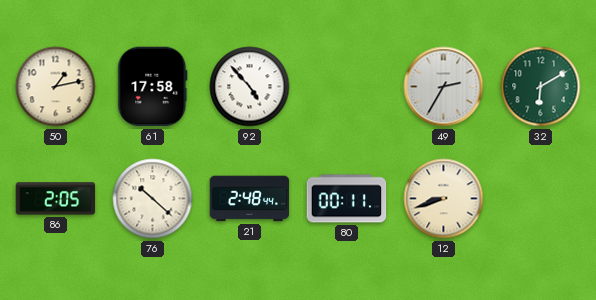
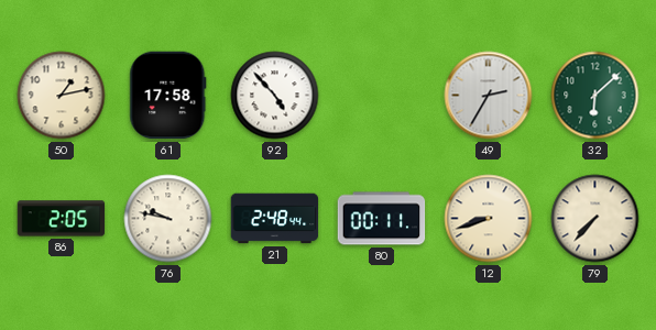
32: 6:10 -> 6:08
76: 10:22 -> 9:47
79: none -> 7:37
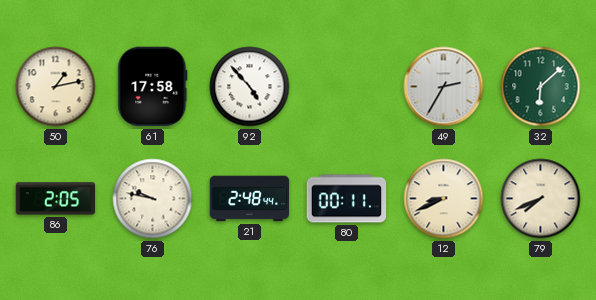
12: 8:42 -> 8:41
79: 7:37 -> 7:41
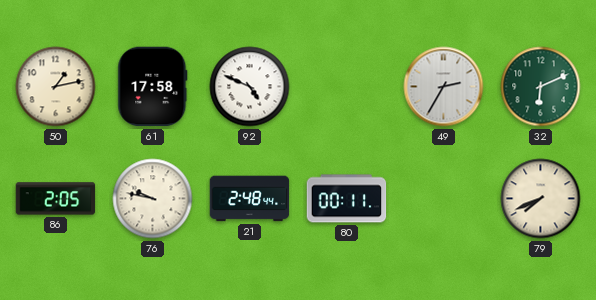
92: 4:53 -> 4:49
32: 6:08 -> 6:11
12: 8:41 -> none
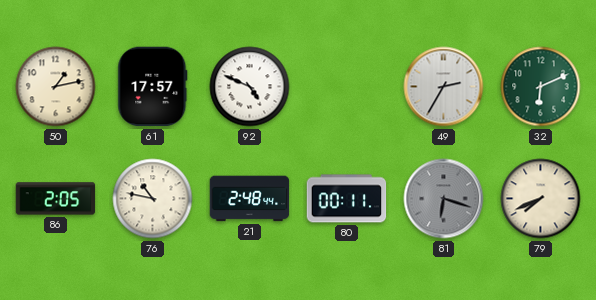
61: 17:58 -> 17:57
76: 9:47 -> 10:47
81: none -> 6:18
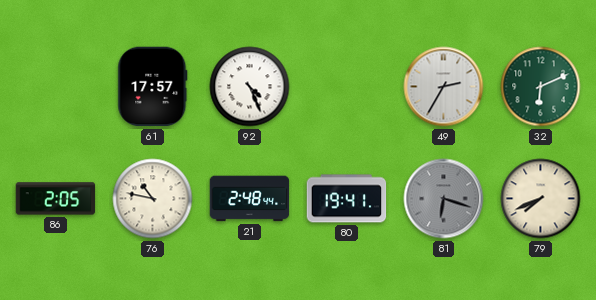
50: 1:13 -> none
92: 4:49 -> 4:26
80: 00:11 -> 19:41
